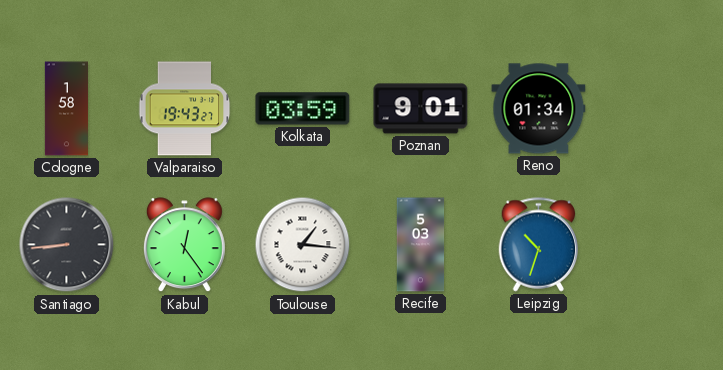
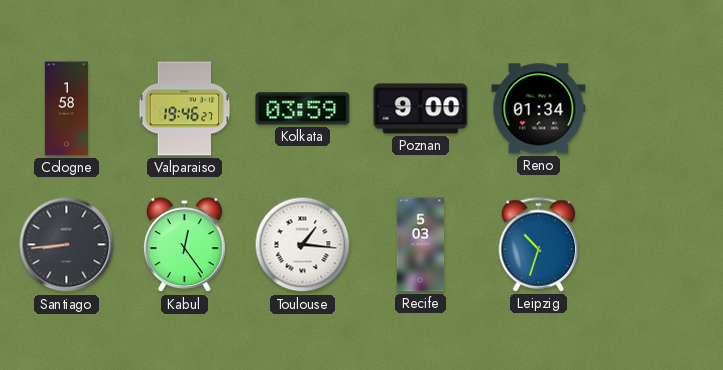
Valparaiso: 19:43 -> 19:46
Poznan: 9:01 -> 9:00
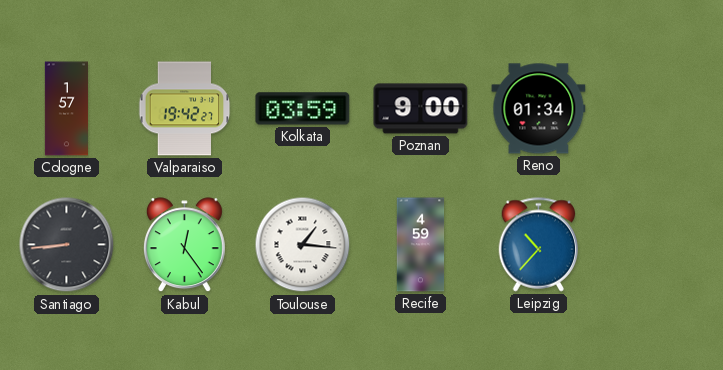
Cologne: 1:58 -> 1:57
Valparaiso: 19:46 -> 19:42
Recife: 5:03 -> 4:59
Leipzig: 10:33 -> 10:37
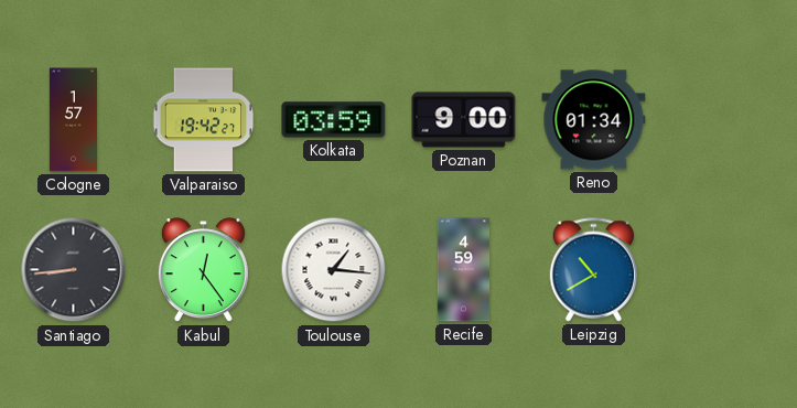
Leipzig: 10:37 -> 10:40
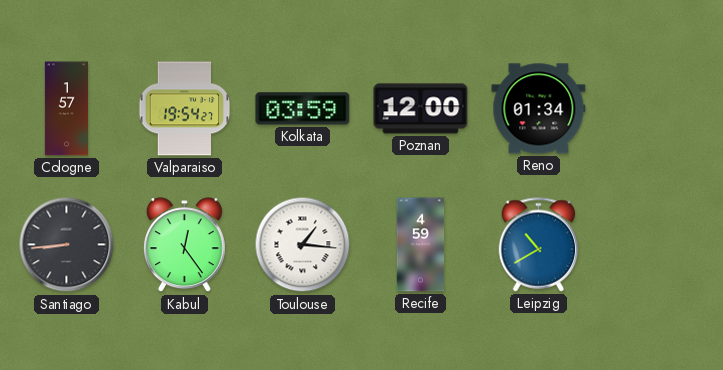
Valparaiso: 19:42 -> 19:54
Poznan: 9:00 -> 12:00
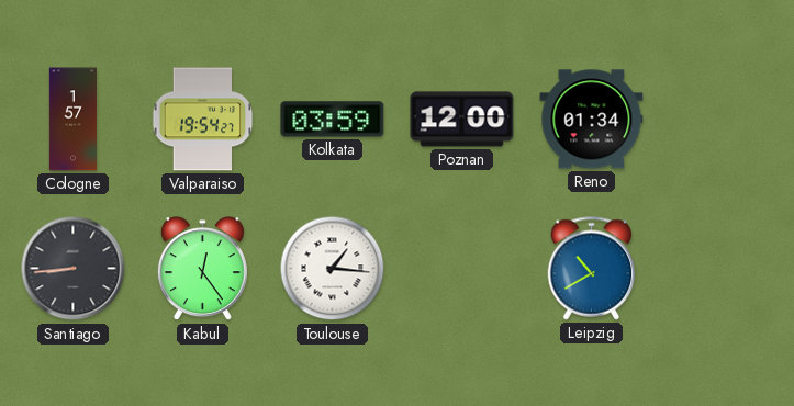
Recife: 4:59 -> none
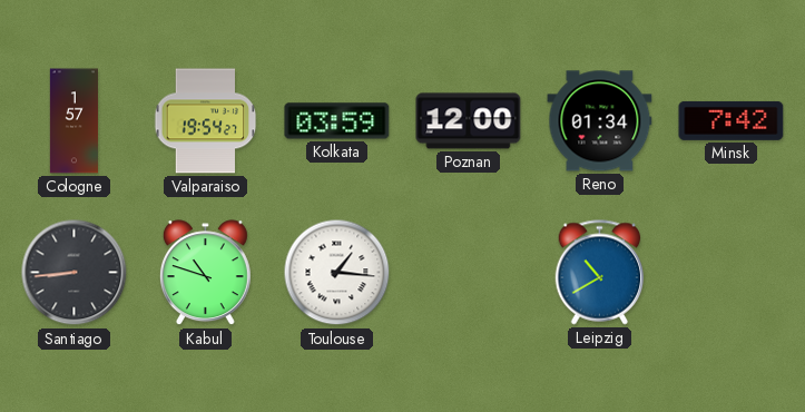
Minsk: none -> 7:42
Kabul: 12:24 -> 10:48
